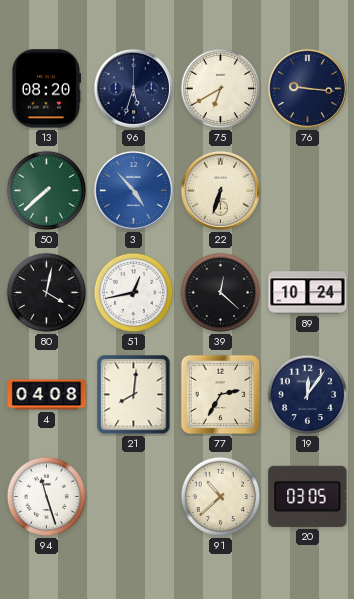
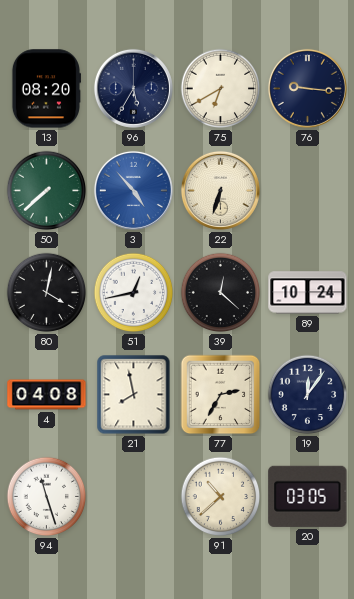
96: 5:33 -> 5:35
21: 8:01 -> 7:58
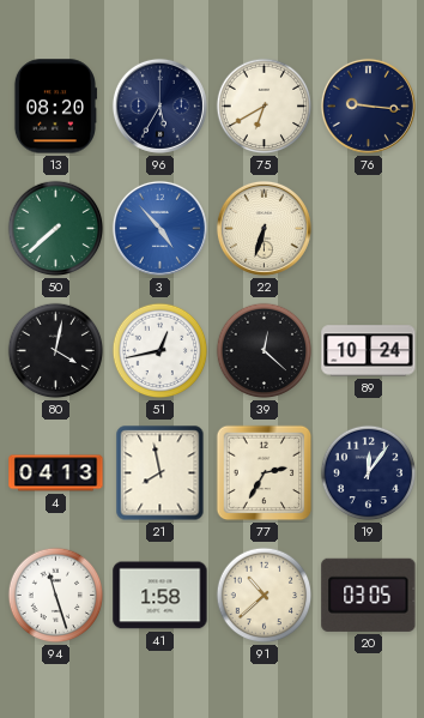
4: 04:08 -> 04:13
41: none -> 1:58
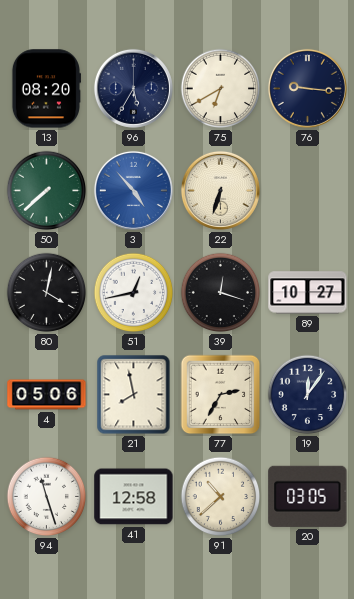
39: 12:22 -> 12:18
89: 10:24 -> 10:27
4: 04:13 -> 05:06
41: 1:58 -> 12:58
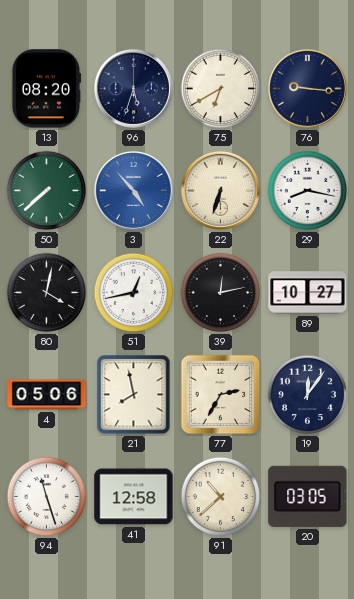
96: 5:35 -> 5:33
29: none -> 8:17
39: 12:18 -> 12:13
